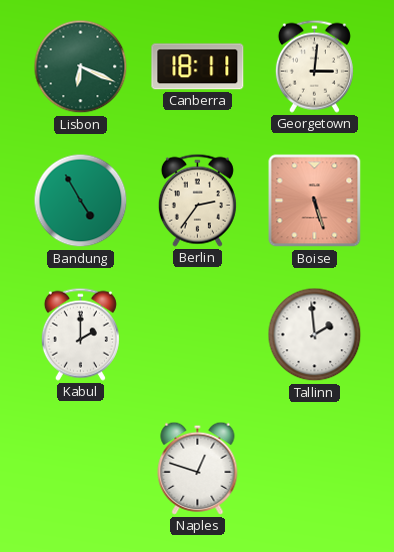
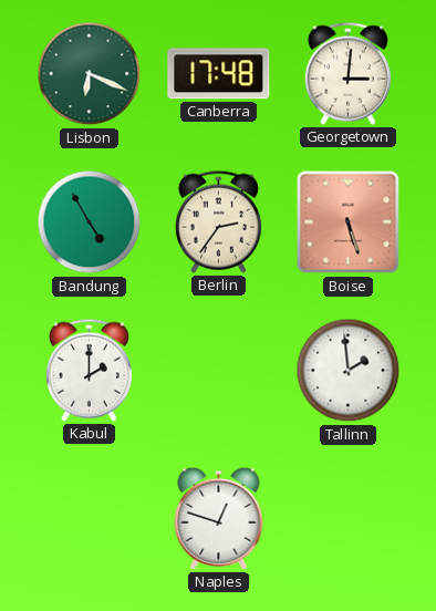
Canberra: 18:11 -> 17:48
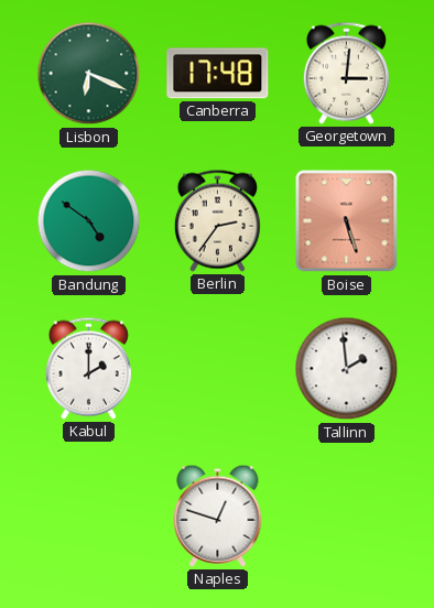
Bandung: 4:55 -> 4:51
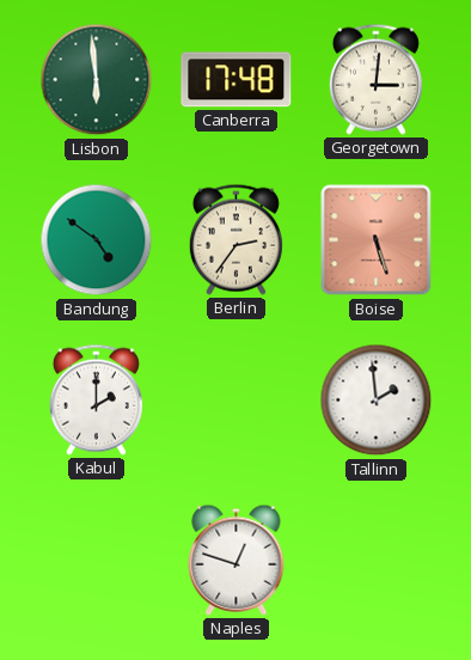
Lisbon: 6:19 -> 5:59
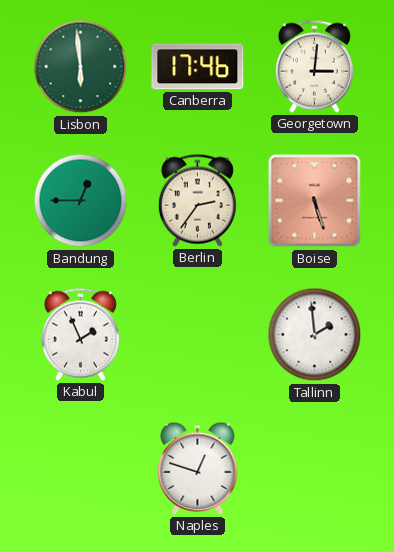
Canberra: 17:48 -> 17:46
Bandung: 4:51 -> 12:45
Kabul: 2:00 -> 1:56
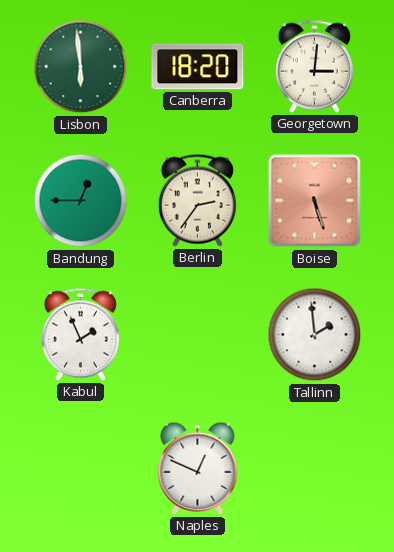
Canberra: 17:46 -> 18:20
Naples: 12:48 -> 12:49
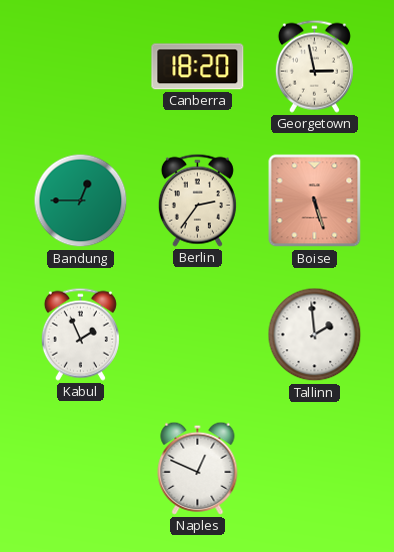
Lisbon: 5:59 -> none
Georgetown: 3:01 -> 2:58
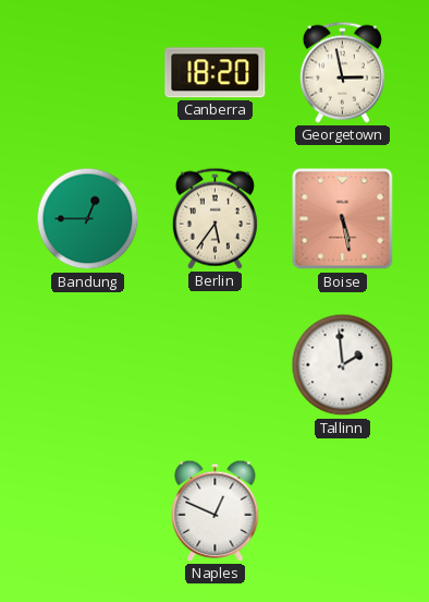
Berlin: 2:36 -> 5:36
Boise: 5:27 -> 5:28
Kabul: 1:56 -> none
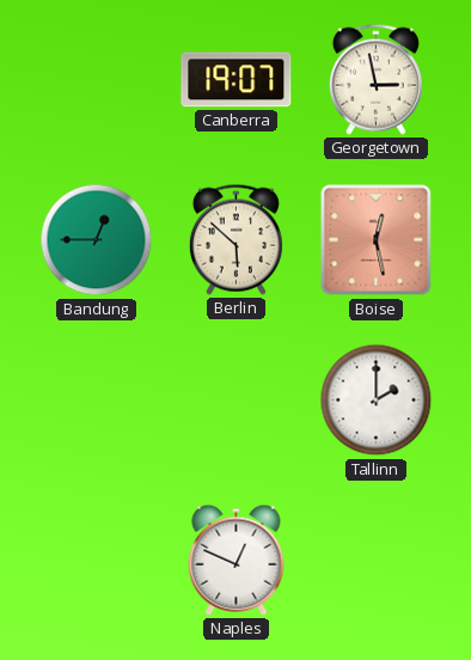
Canberra: 18:20 -> 19:07
Berlin: 5:36 -> 5:52
Boise: 5:28 -> 12:28
Tallinn: 1:59 -> 2:00
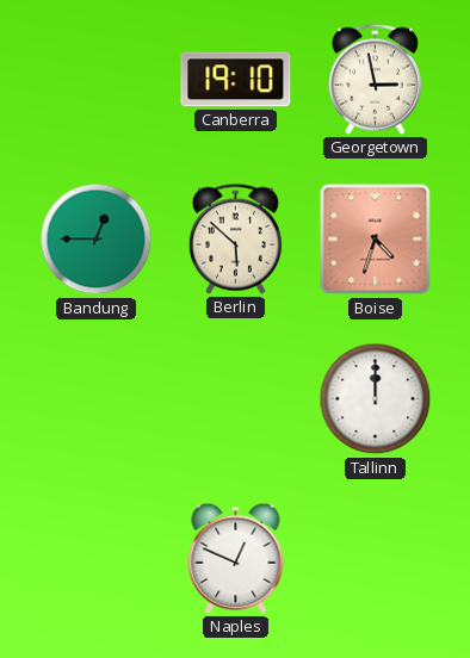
Canberra: 19:07 -> 19:10
Boise: 12:28 -> 4:33
Tallinn: 2:00 -> 12:00
